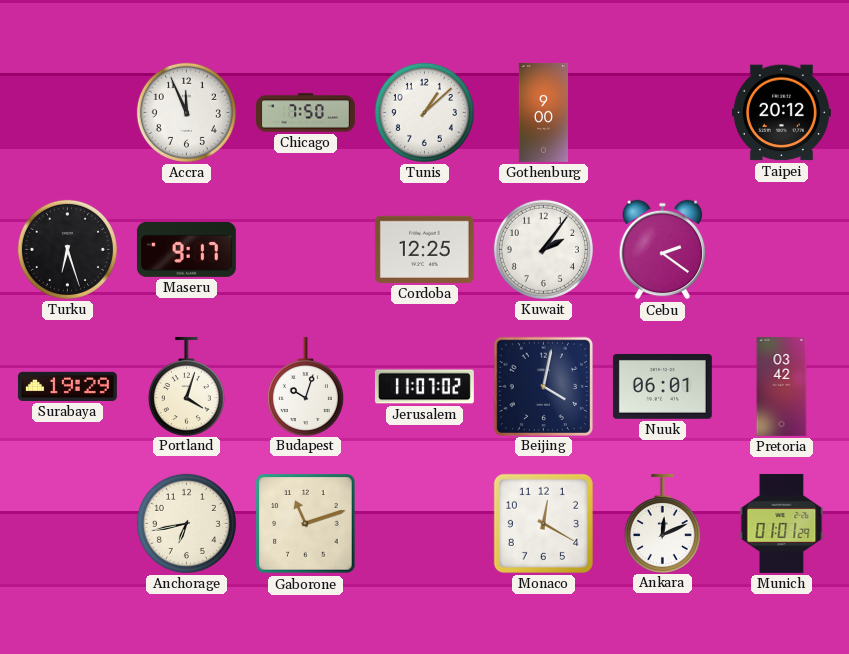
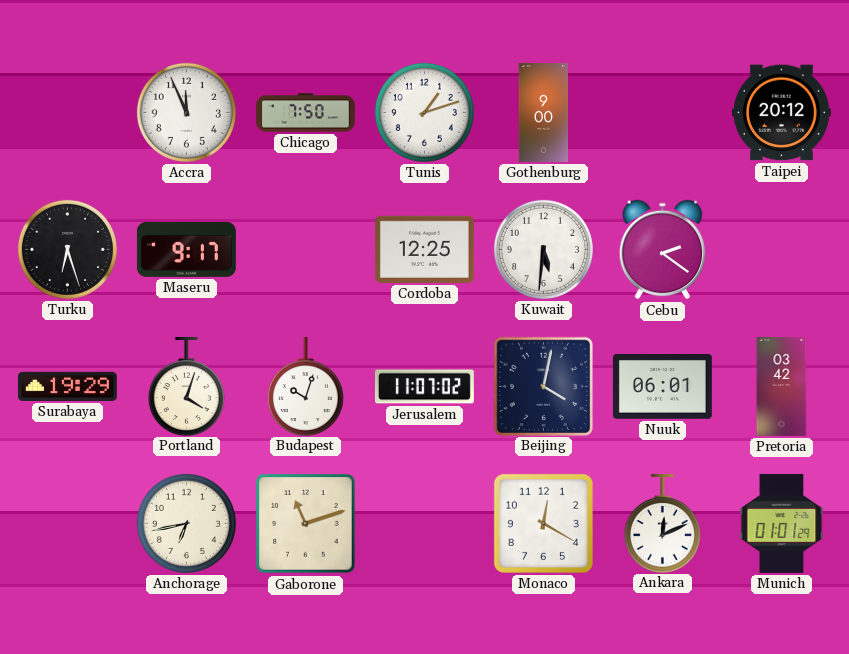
Tunis: 1:08 -> 1:12
Kuwait: 2:06 -> 5:31
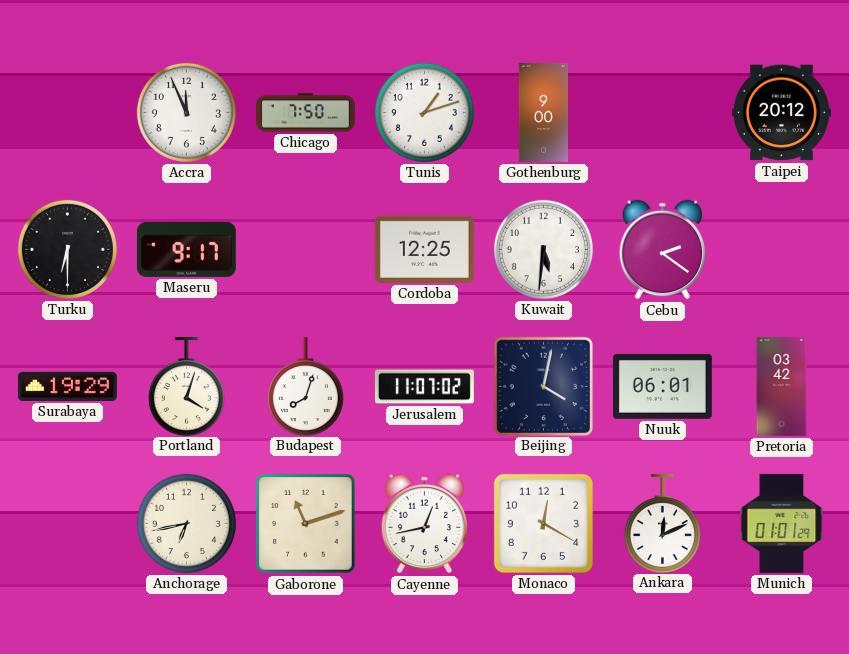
Turku: 6:27 -> 6:30
Budapest: 10:03 -> 8:03
Cayenne: none -> 12:43
